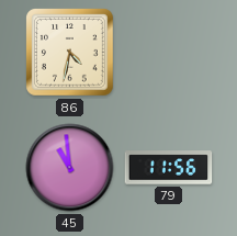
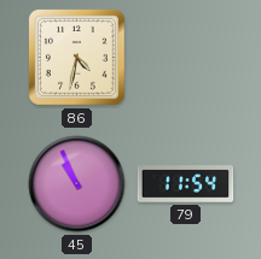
45: 10:59 -> 10:56
79: 11:56 -> 11:54
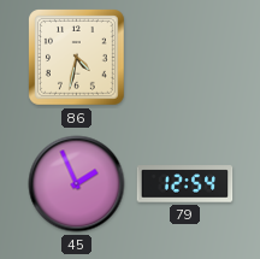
45: 10:56 -> 1:56
79: 11:54 -> 12:54
